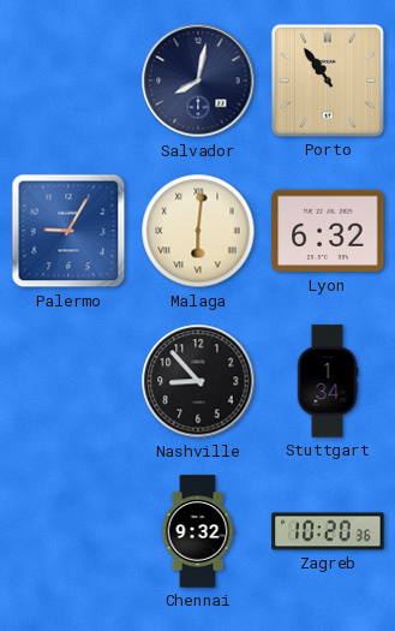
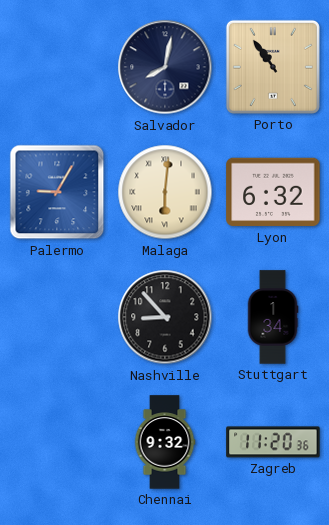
Zagreb: 10:20 -> 11:20
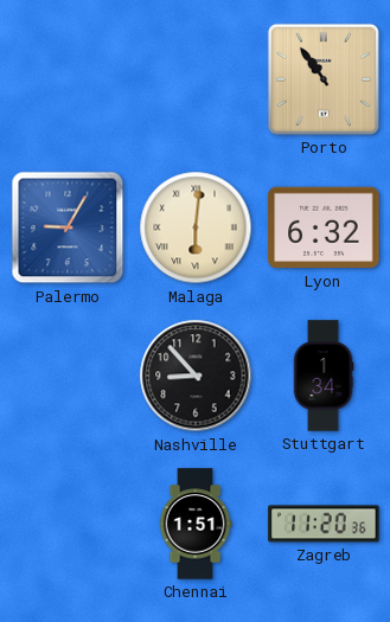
Salvador: 8:02 -> none
Chennai: 9:32 -> 1:51
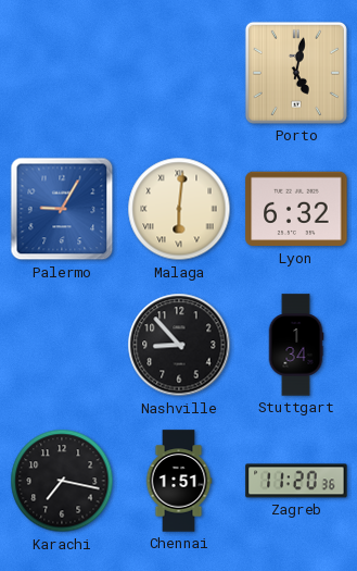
Porto: 10:54 -> 5:02
Karachi: none -> 7:17
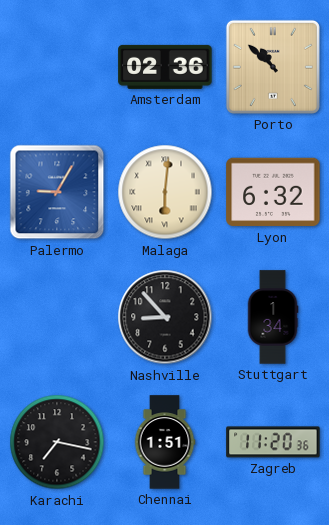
Amsterdam: none -> 02:36
Porto: 5:02 -> 10:52
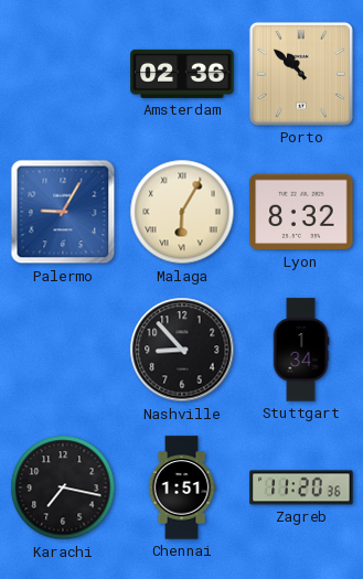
Malaga: 6:01 -> 6:05
Lyon: 6:32 -> 8:32
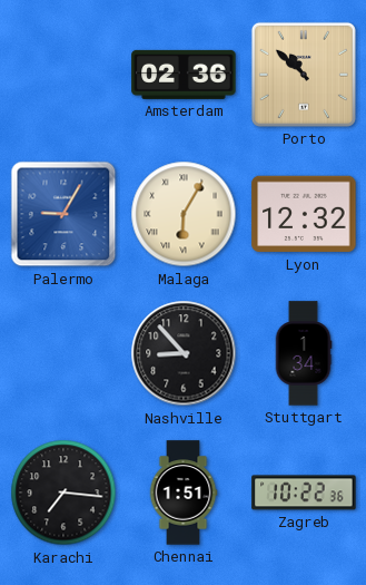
Lyon: 8:32 -> 12:32
Karachi: 7:17 -> 7:16
Zagreb: 11:20 -> 10:22
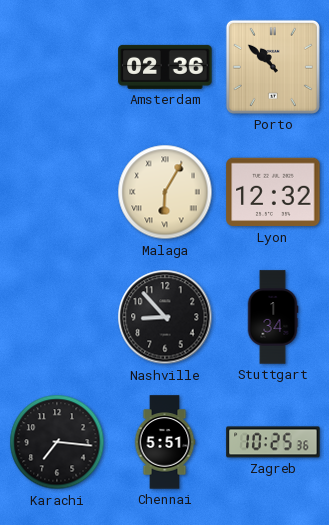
Palermo: 9:05 -> none
Chennai: 1:51 -> 5:51
Zagreb: 10:22 -> 10:25
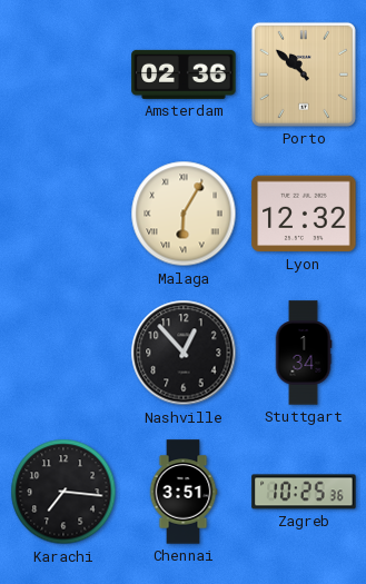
Nashville: 8:53 -> 12:53
Chennai: 5:51 -> 3:51
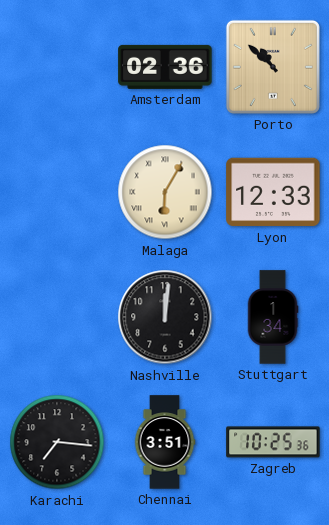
Lyon: 12:32 -> 12:33
Nashville: 12:53 -> 12:01
